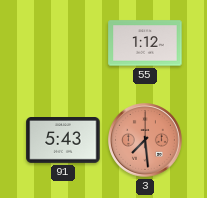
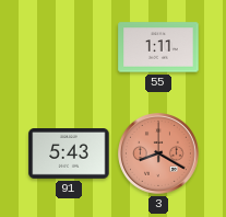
55: 1:12 -> 1:11
3: 7:29 -> 8:20
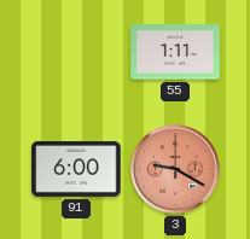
91: 5:43 -> 6:00
3: 8:20 -> 9:20
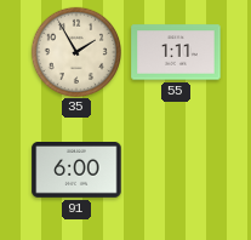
35: none -> 1:55
3: 9:20 -> none
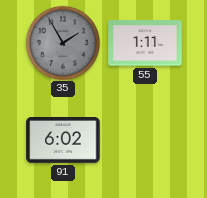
35 dial: cream -> grey
91: 6:00 -> 6:02
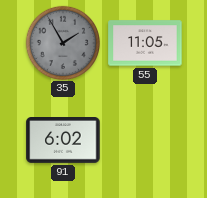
55: 1:11 -> 11:05
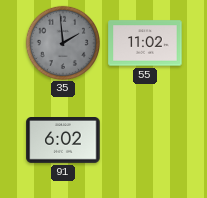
35: 1:55 -> 1:59
55: 11:05 -> 11:02
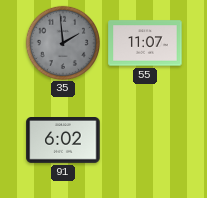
55: 11:02 -> 11:07
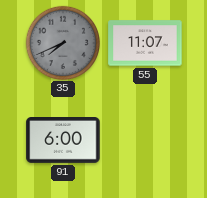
35: 1:59 -> 7:41
91: 6:02 -> 6:00
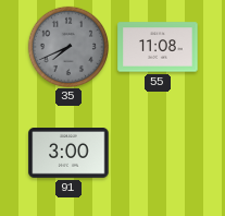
55: 11:07 -> 11:08
91: 6:00 -> 3:00
